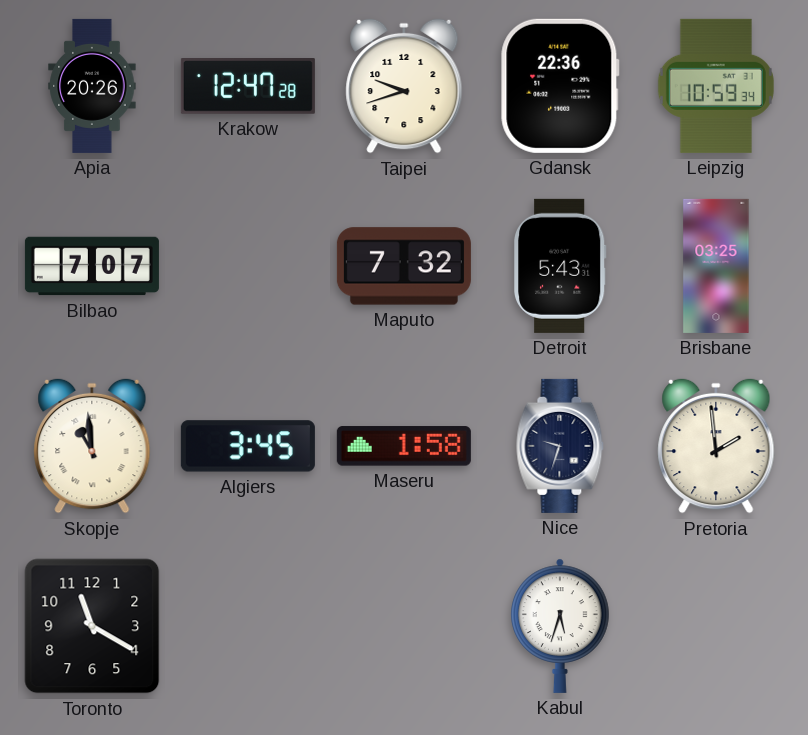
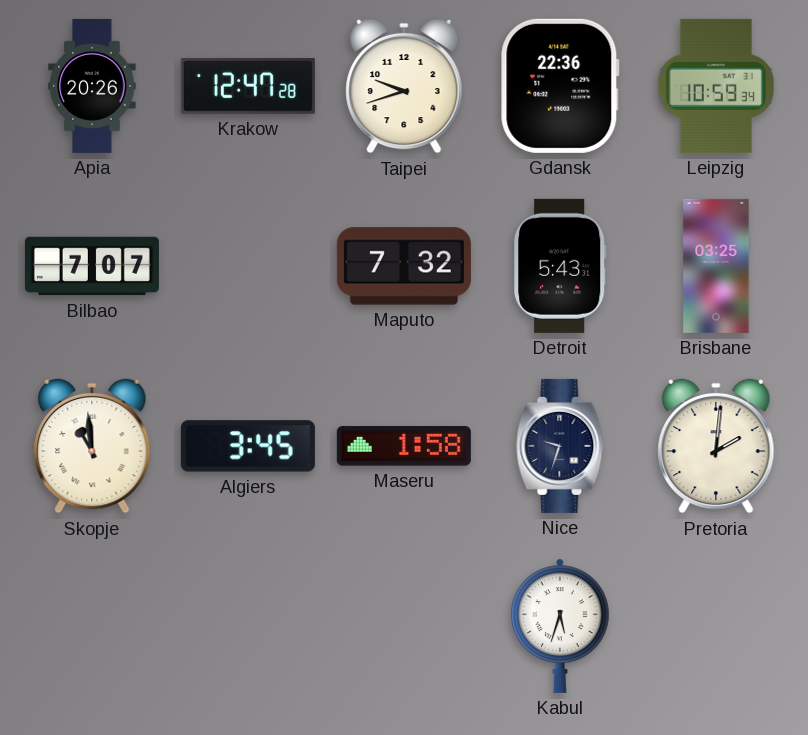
Pretoria: 1:59 -> 2:01
Toronto: 11:20 -> none
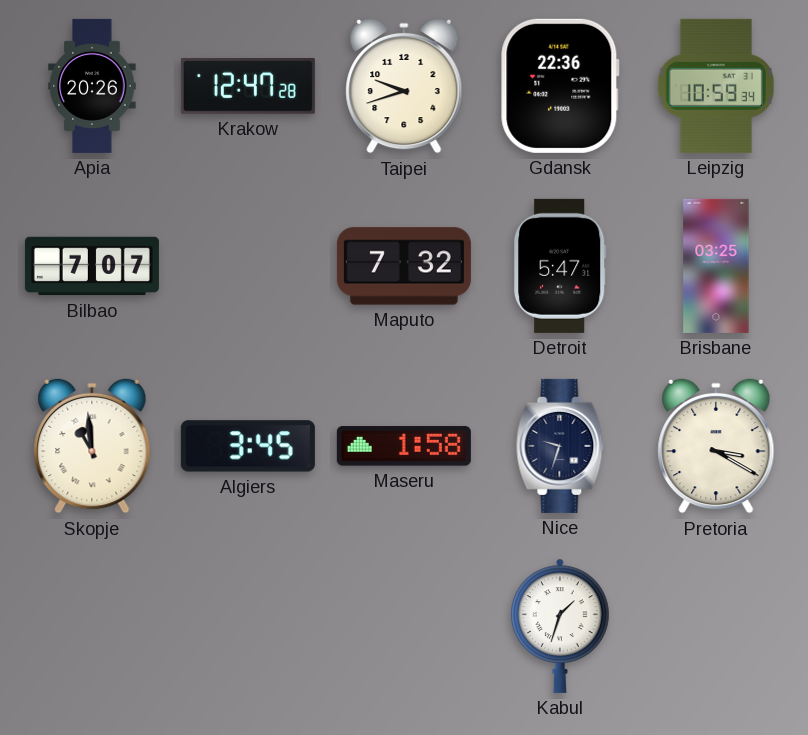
Detroit: 5:43 -> 5:47
Pretoria: 2:01 -> 3:20
Kabul: 5:33 -> 1:33
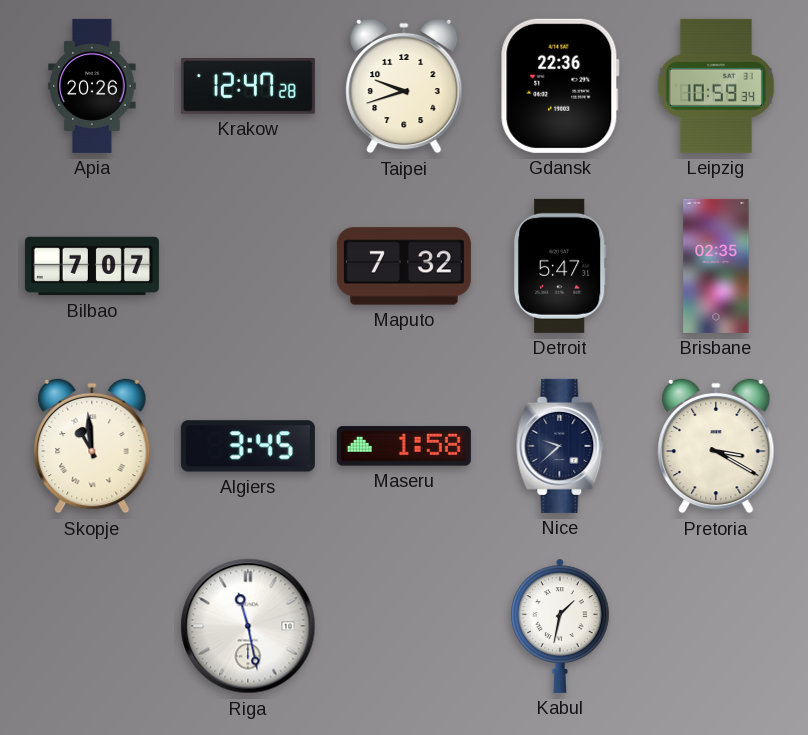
Brisbane: 03:25 -> 02:35
Nice: 9:33 -> 9:38
Riga: none -> 11:28
Kabul: 1:33 -> 1:32
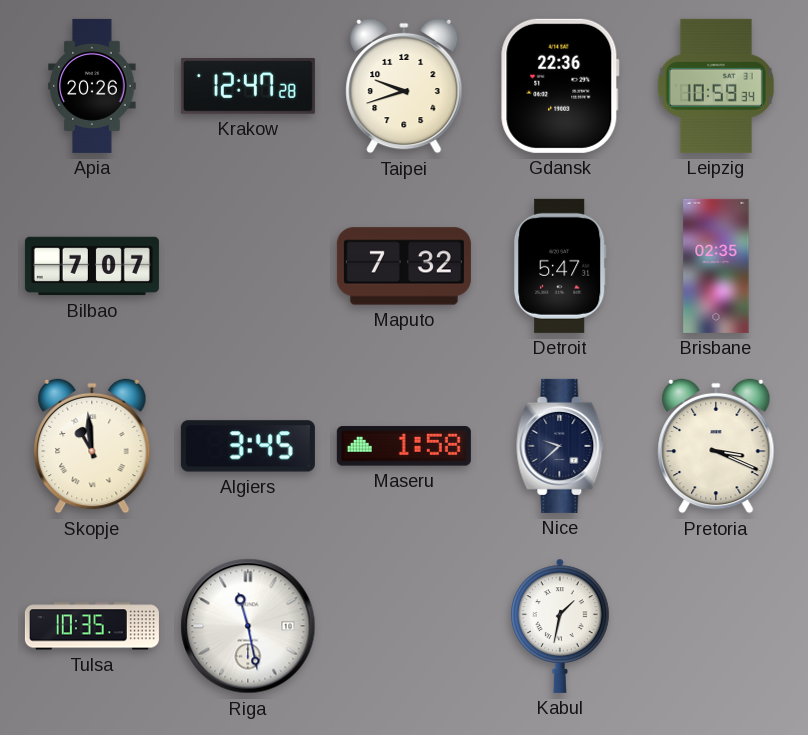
Pretoria: 3:20 -> 3:19
Tulsa: none -> 10:35
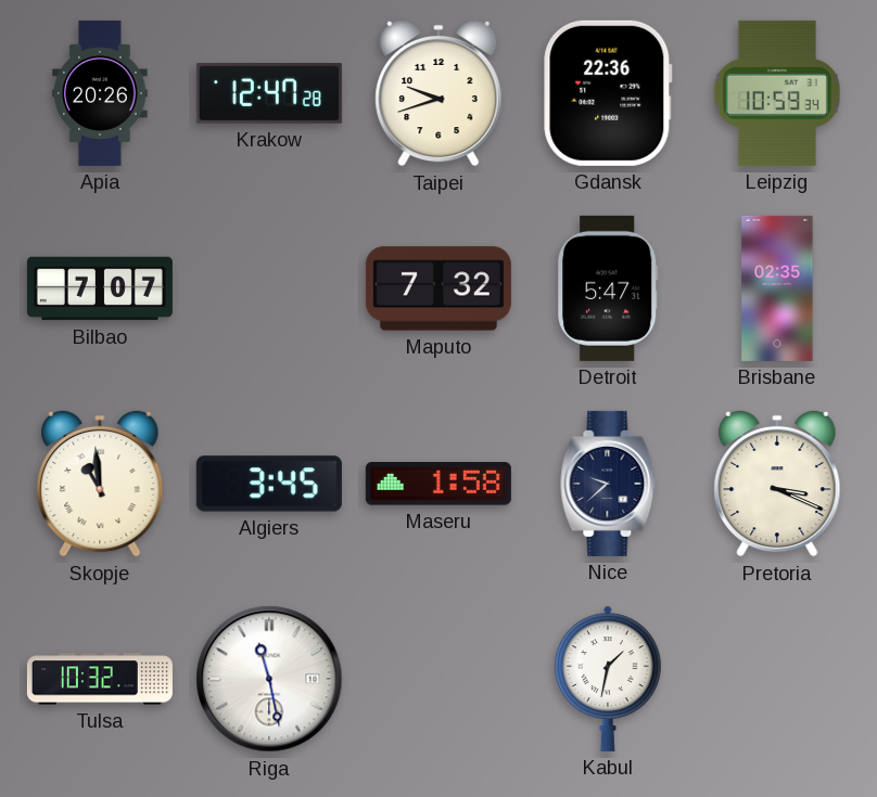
Tulsa: 10:35 -> 10:32
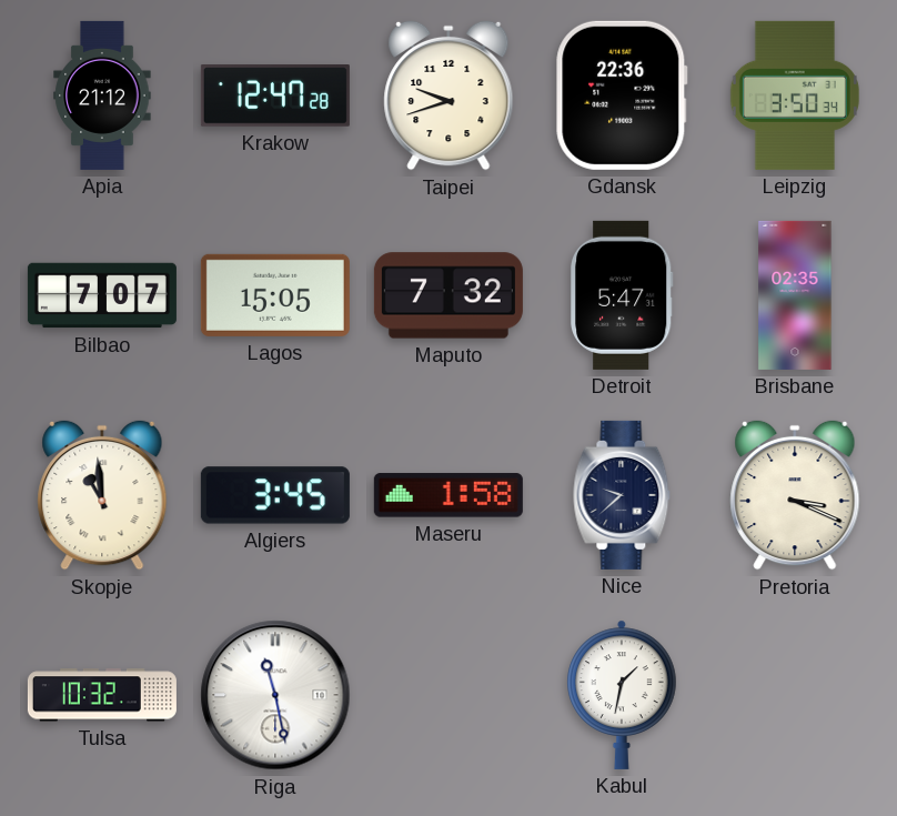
Apia: 20:26 -> 21:12
Leipzig: 10:59 -> 3:50
Lagos: none -> 15:05
